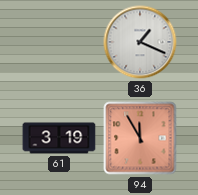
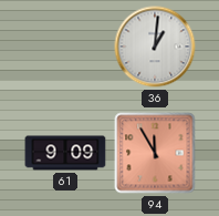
36: 1:19 -> 1:01
61: 3:19 -> 9:09
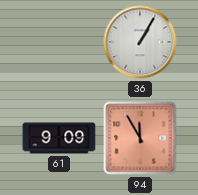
36: 1:01 -> 1:05
